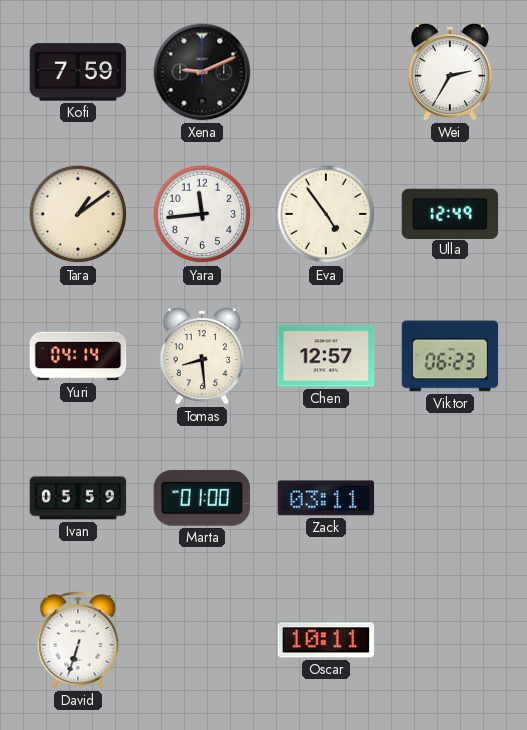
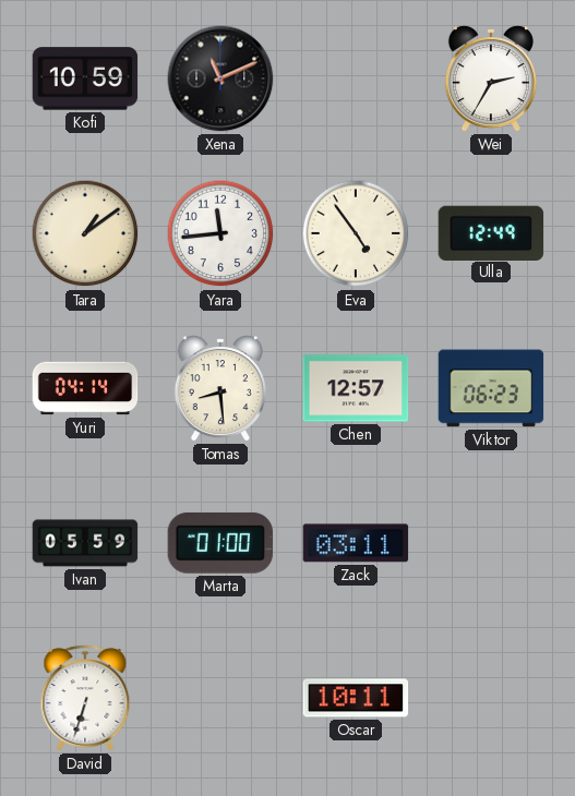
Kofi: 7:59 -> 10:59
Xena: 9:11 -> 11:11
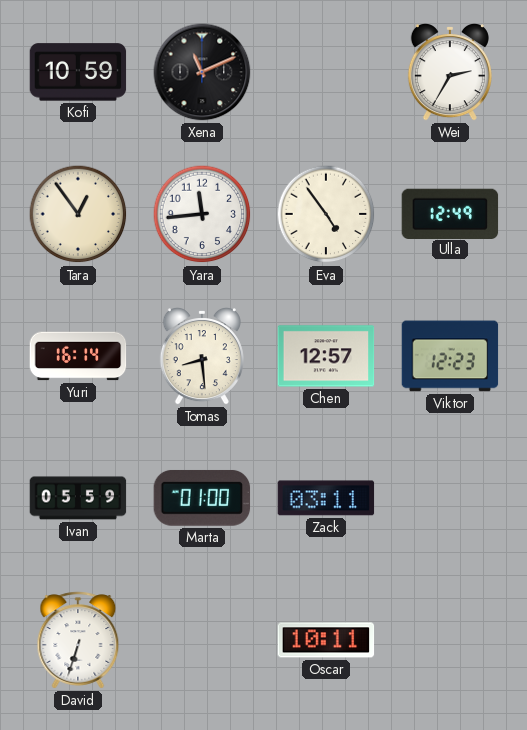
Tara: 1:09 -> 12:54
Yuri: 04:14 -> 16:14
Viktor: 06:23 -> 12:23
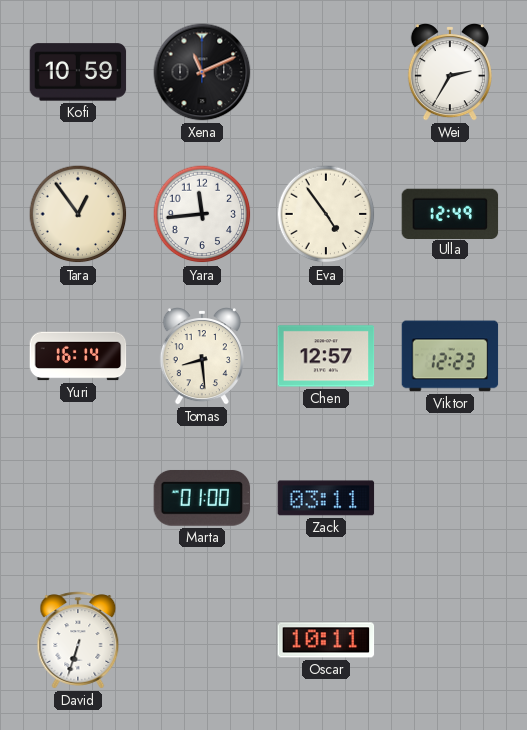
Ivan: 05:59 -> none
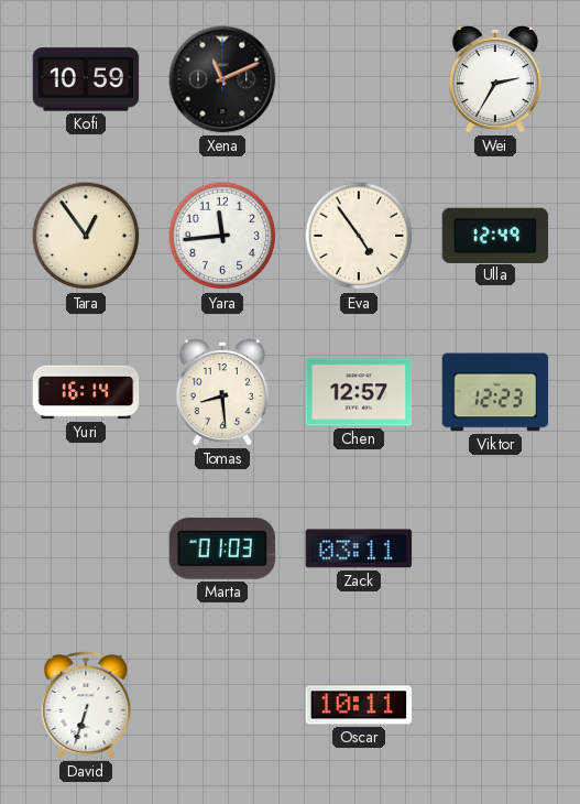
Marta: 01:00 -> 01:03
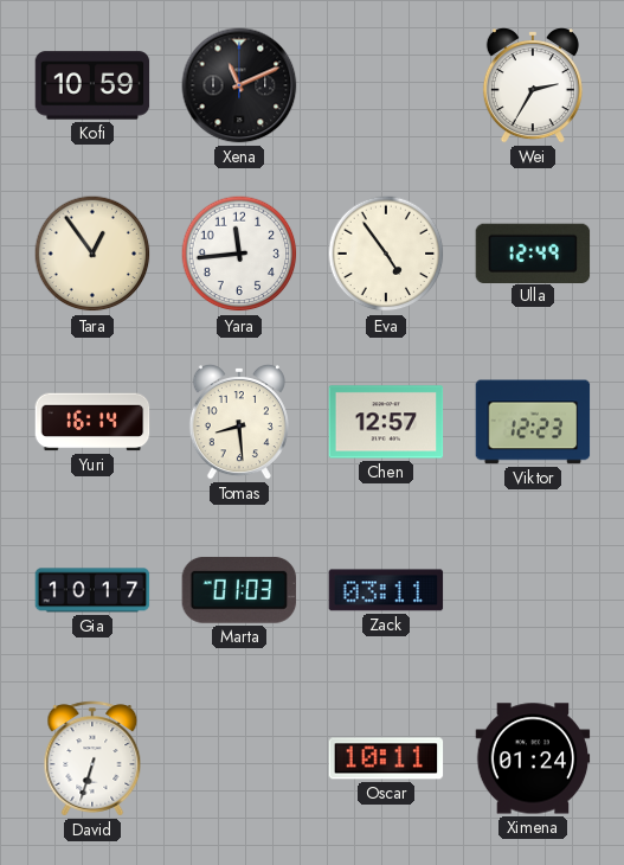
Gia: none -> 10:17
Ximena: none -> 01:24
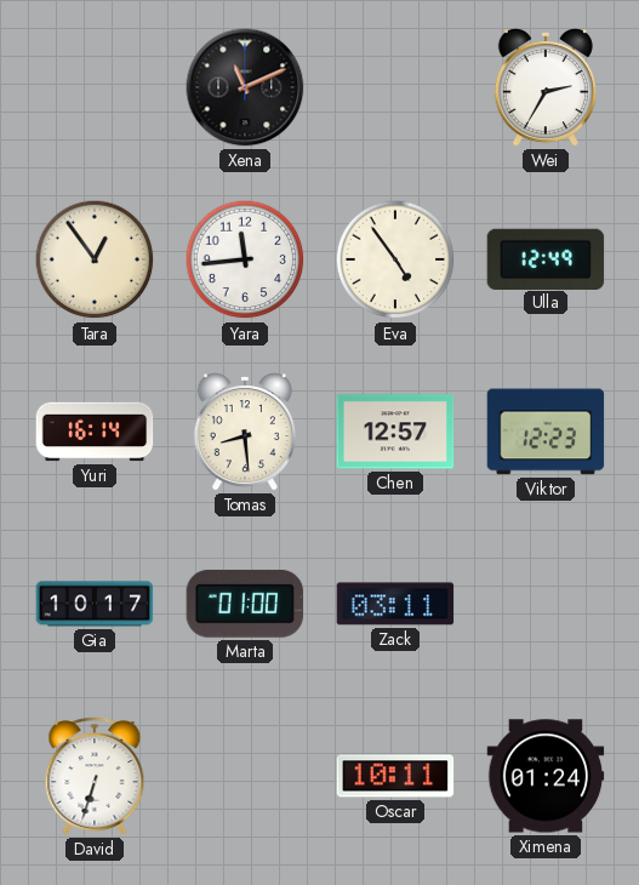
Kofi: 10:59 -> none
Marta: 01:03 -> 01:00
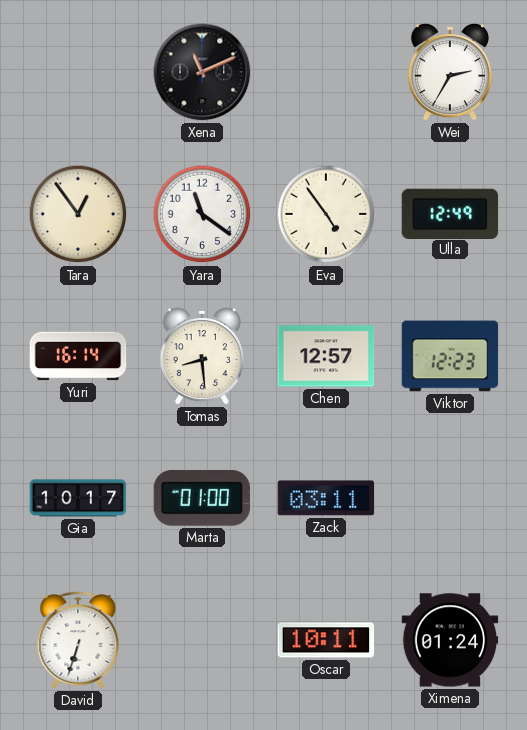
Yara: 11:44 -> 11:21
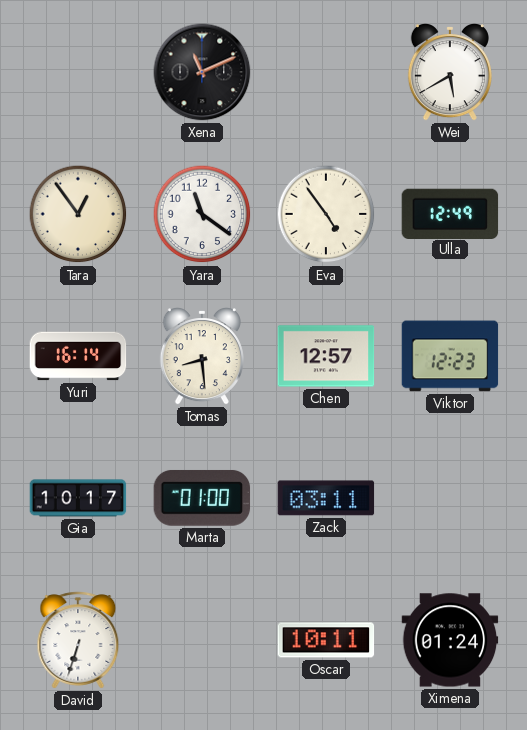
Wei: 2:35 -> 5:40
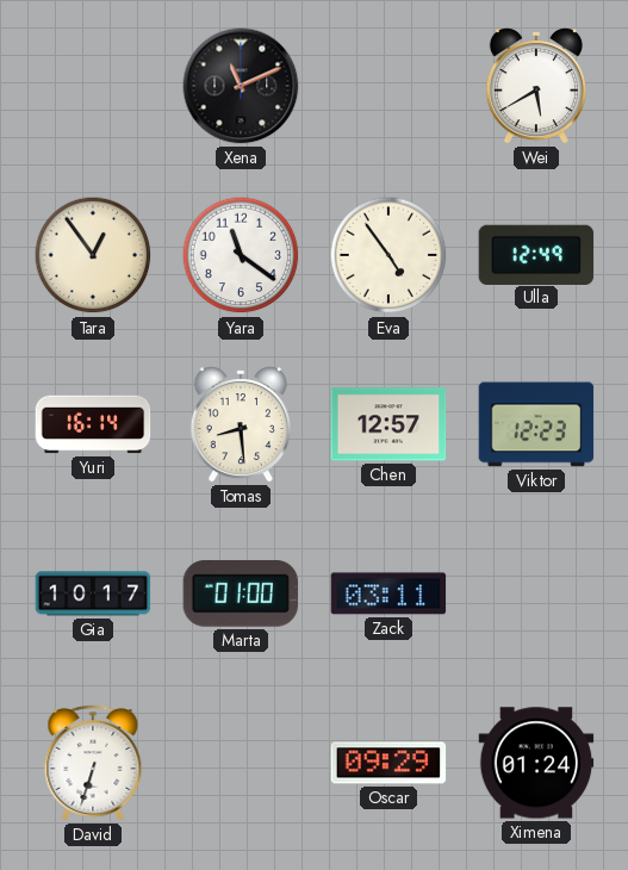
Oscar: 10:11 -> 09:29
